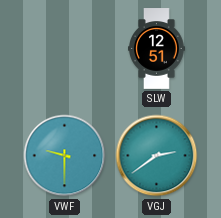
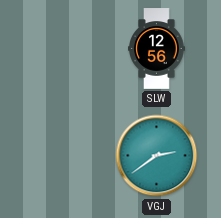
SLW: 12:51 -> 12:56
VWF: 9:30 -> none
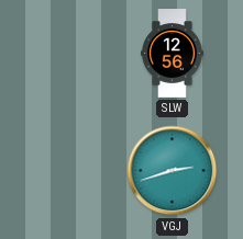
VGJ: 2:39 -> 2:42
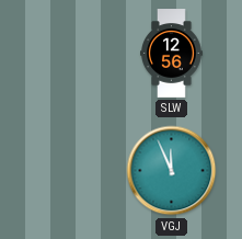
VGJ: 2:42 -> 11:56
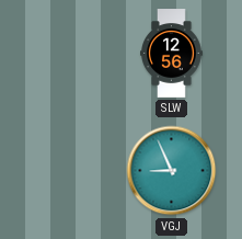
VGJ: 11:56 -> 8:56
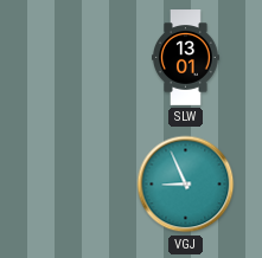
SLW: 12:56 -> 13:01
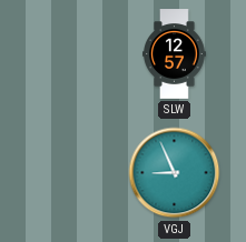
SLW: 13:01 -> 12:57
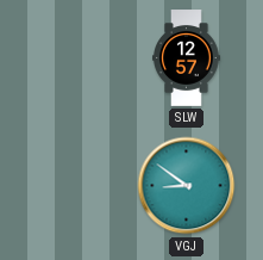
VGJ: 8:56 -> 8:51
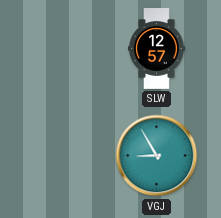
VGJ: 8:51 -> 8:55
